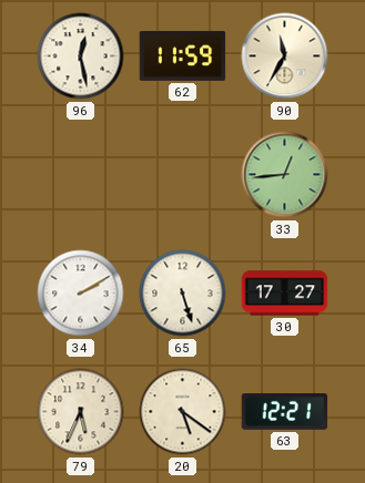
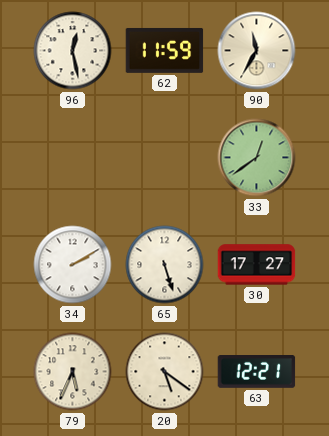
33: 12:44 -> 12:39
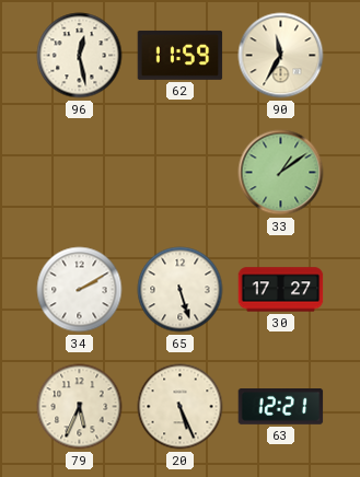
33: 12:39 -> 1:09
20: 5:21 -> 5:26
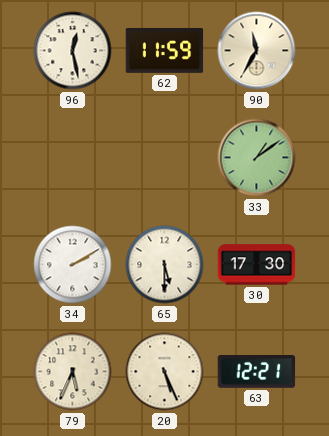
65: 5:27 -> 5:30
30: 17:27 -> 17:30
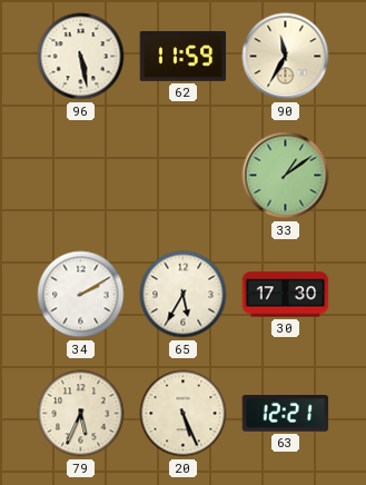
96: 12:28 -> 5:28
65: 5:30 -> 5:35
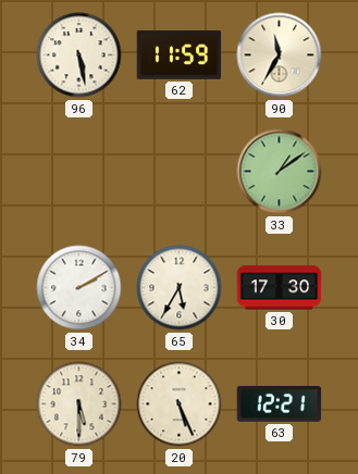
79: 5:34 -> 5:30
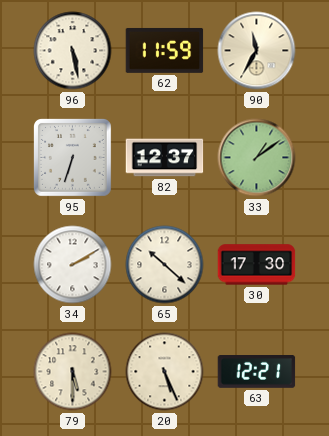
95: none -> 6:33
82: none -> 12:37
65: 5:35 -> 10:22
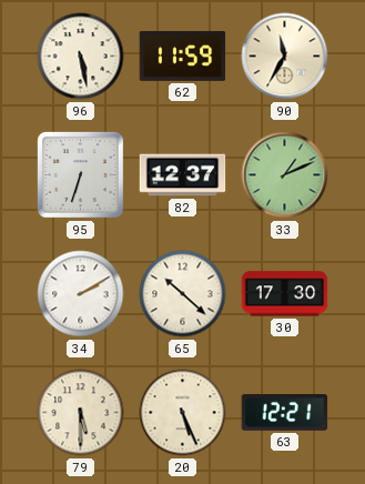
33: 1:09 -> 1:11
